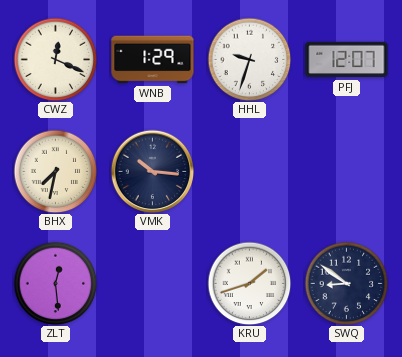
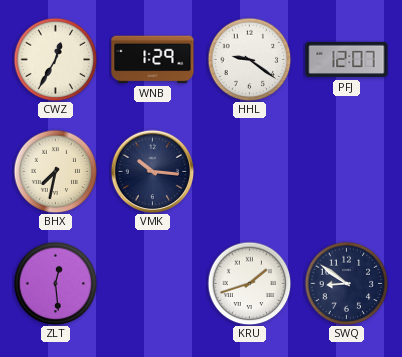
CWZ: 12:19 -> 12:35
HHL: 9:33 -> 9:21
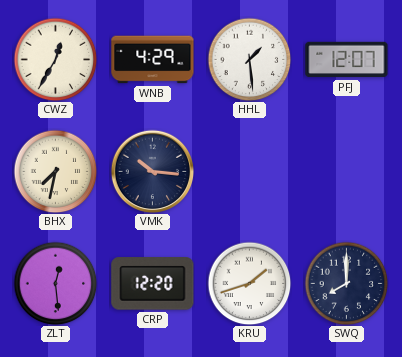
WNB: 1:29 -> 4:29
HHL: 9:21 -> 1:29
CRP: none -> 12:20
SWQ: 8:51 -> 8:00
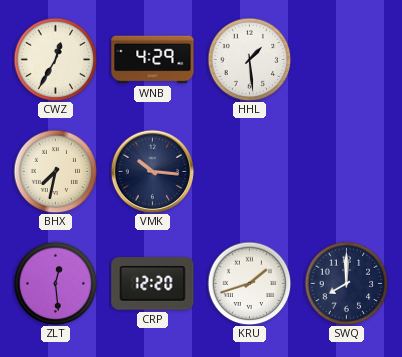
PFJ: 12:07 -> none
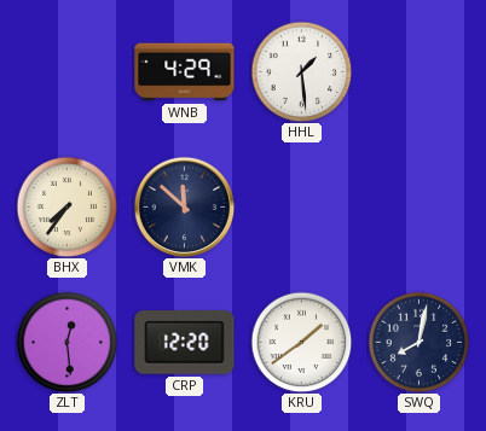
CWZ: 12:35 -> none
BHX: 7:32 -> 7:36
VMK: 10:16 -> 11:52
KRU: 1:42 -> 1:39
SWQ: 8:00 -> 8:02
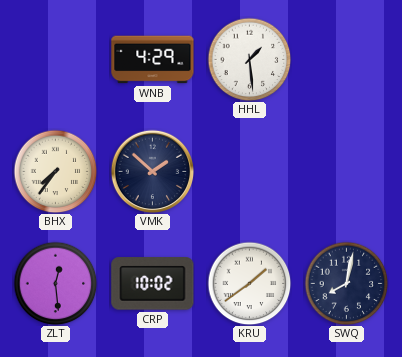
VMK: 11:52 -> 1:52
CRP: 12:20 -> 10:02
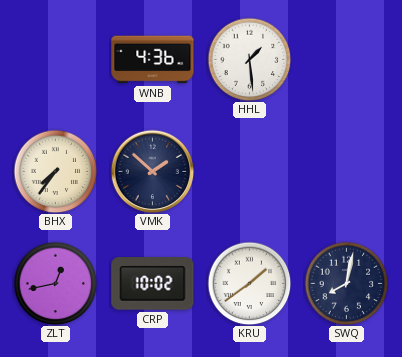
WNB: 4:29 -> 4:36
ZLT: 12:29 -> 12:43
